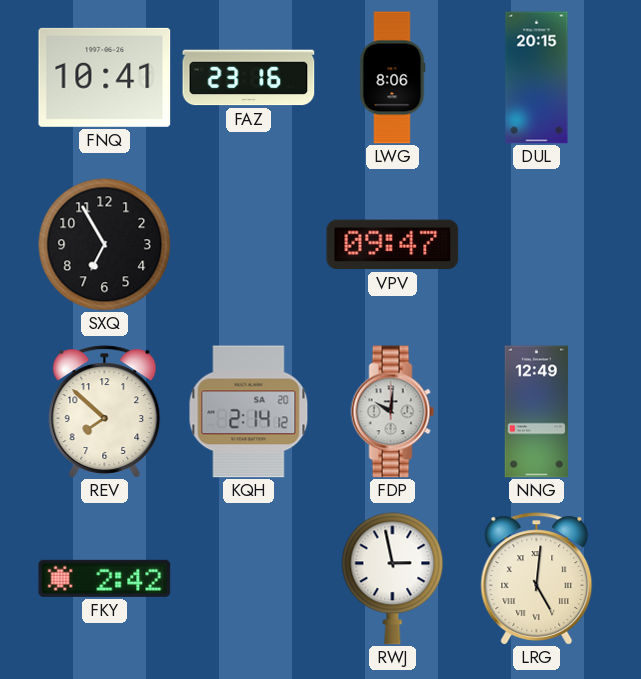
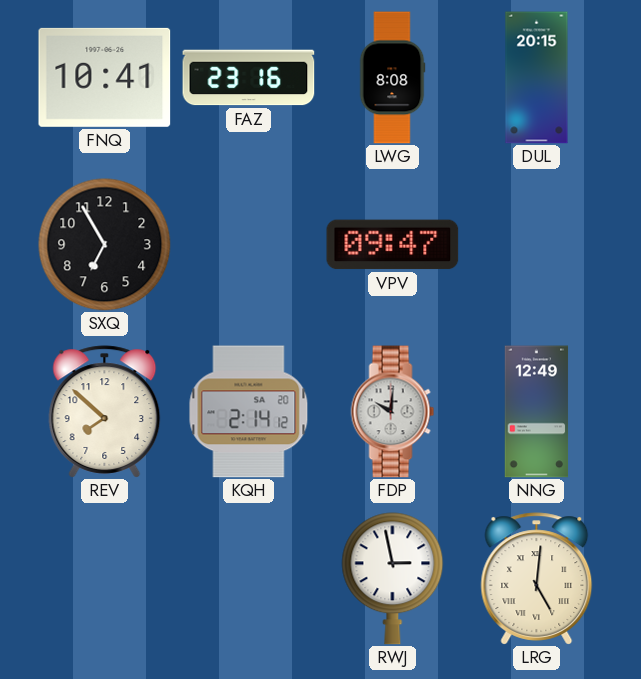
LWG: 8:06 -> 8:08
FKY: 2:42 -> none
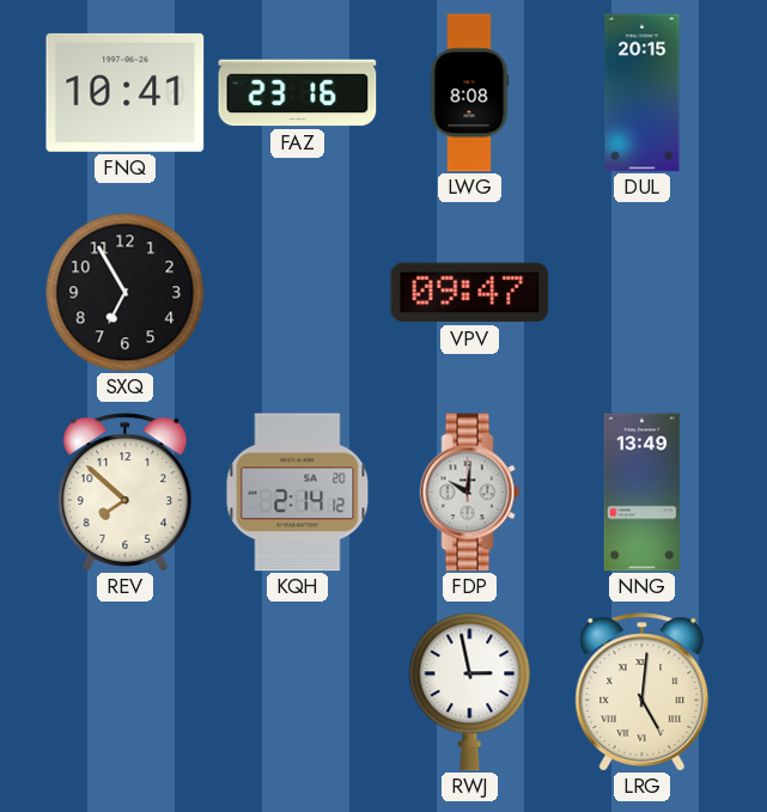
NNG: 12:49 -> 13:49
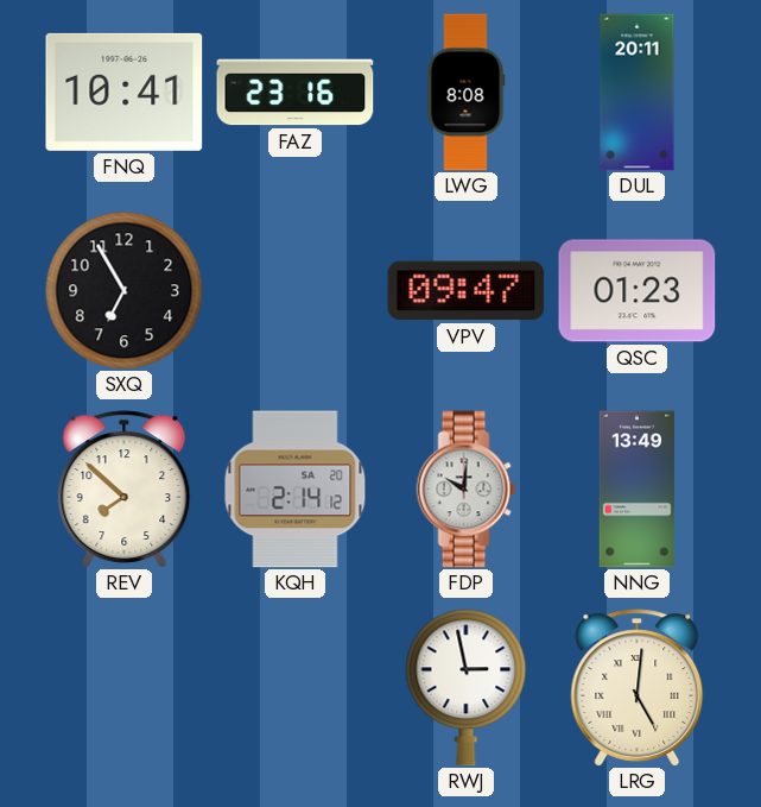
DUL: 20:15 -> 20:11
QSC: none -> 01:23
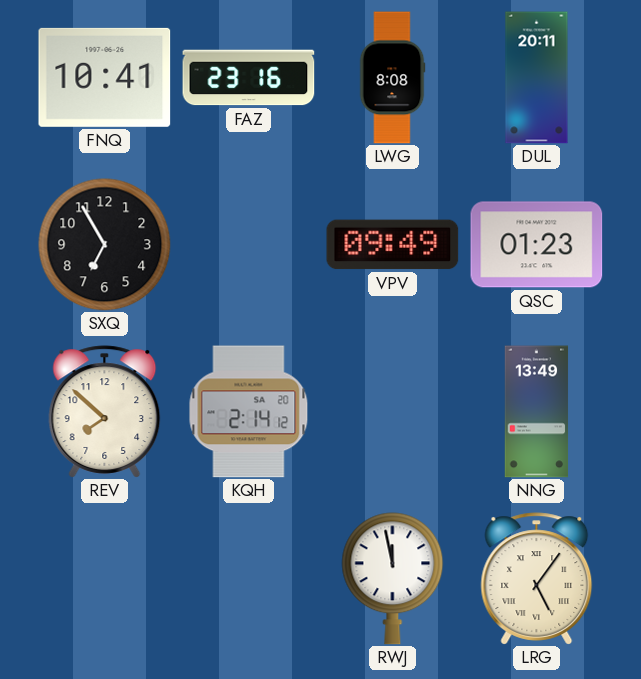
VPV: 09:47 -> 09:49
FDP: 10:01 -> none
RWJ: 2:58 -> 11:58
LRG: 5:01 -> 5:06
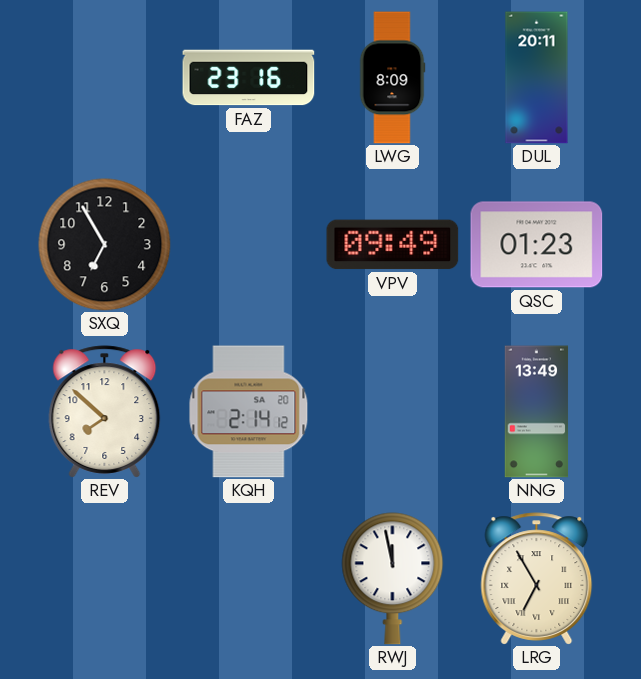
FNQ: 10:41 -> none
LWG: 8:08 -> 8:09
LRG: 5:06 -> 6:55
